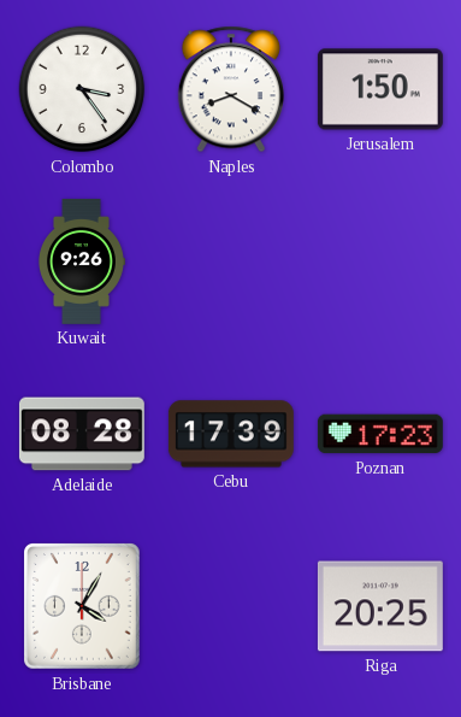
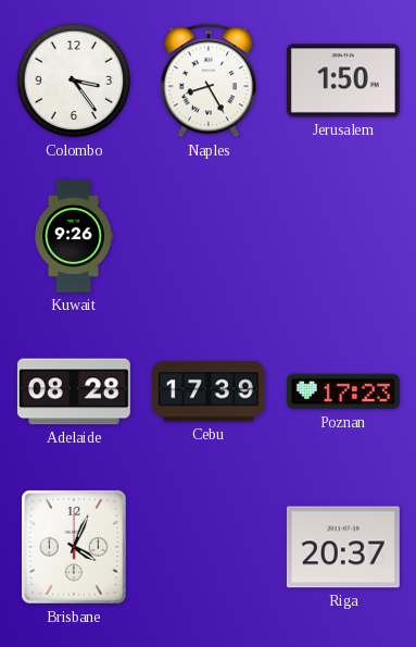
Naples: 8:20 -> 8:25
Brisbane: 4:05 -> 4:04
Riga: 20:25 -> 20:37
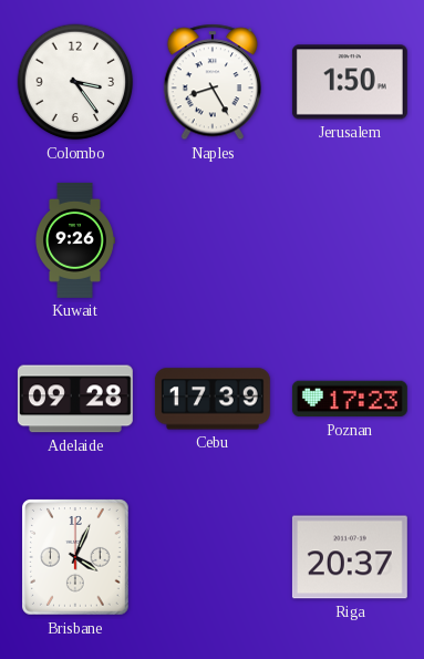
Adelaide: 08:28 -> 09:28
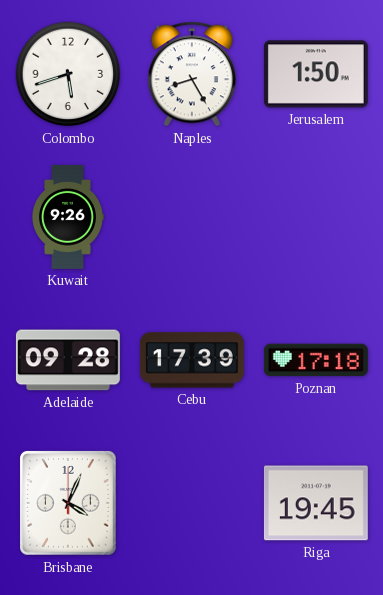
Colombo: 3:24 -> 5:42
Poznan: 17:23 -> 17:18
Riga: 20:37 -> 19:45
